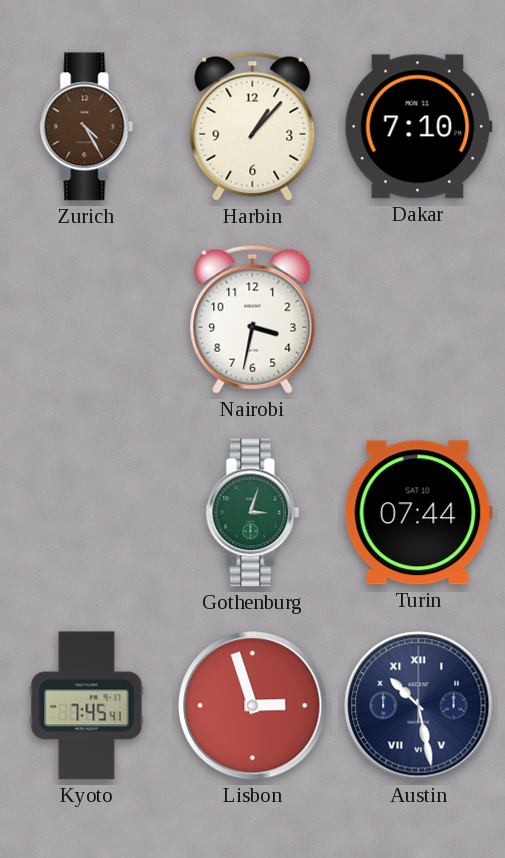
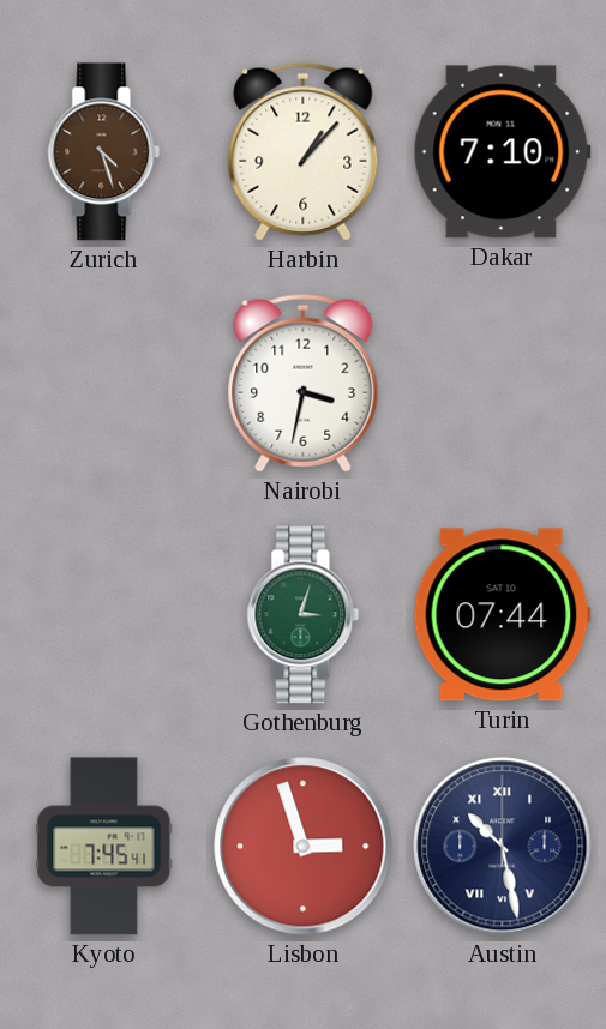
Zurich: 4:25 -> 4:27
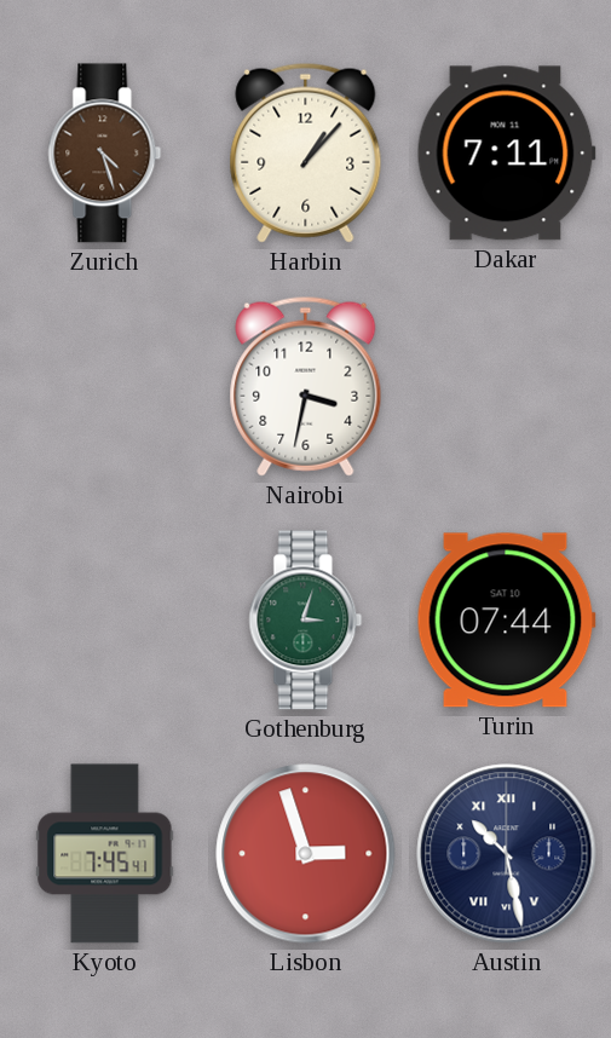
Dakar: 7:10 -> 7:11
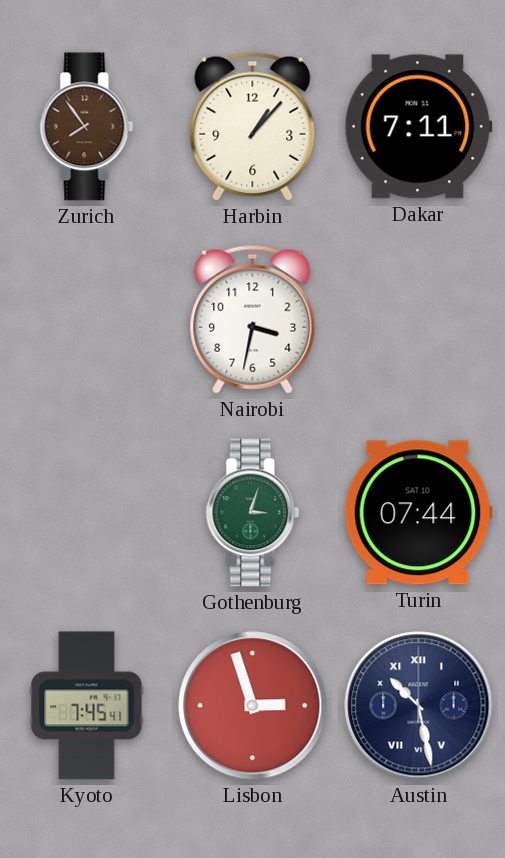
Zurich: 4:27 -> 7:54
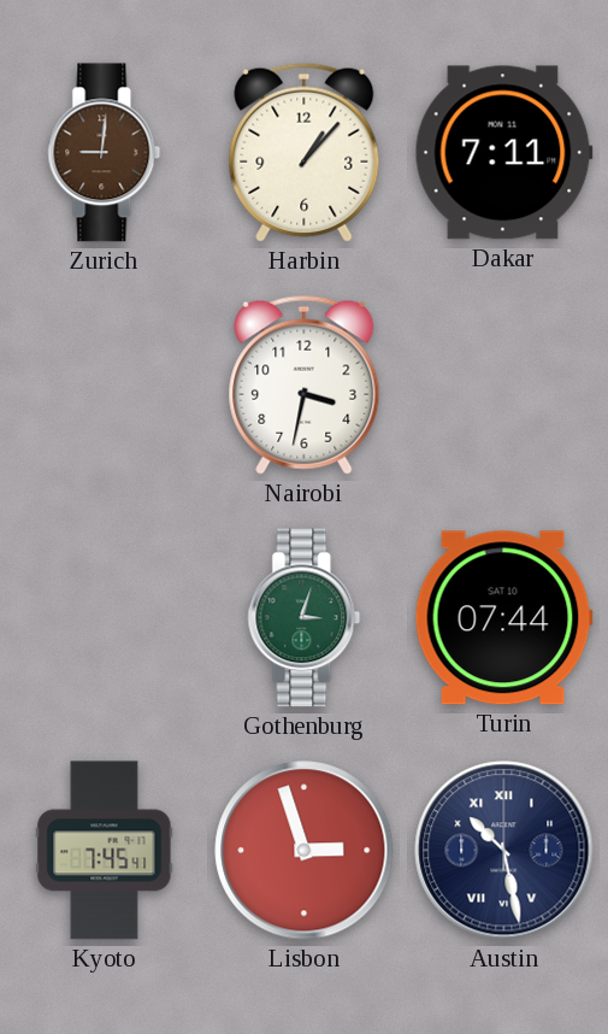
Zurich: 7:54 -> 9:01
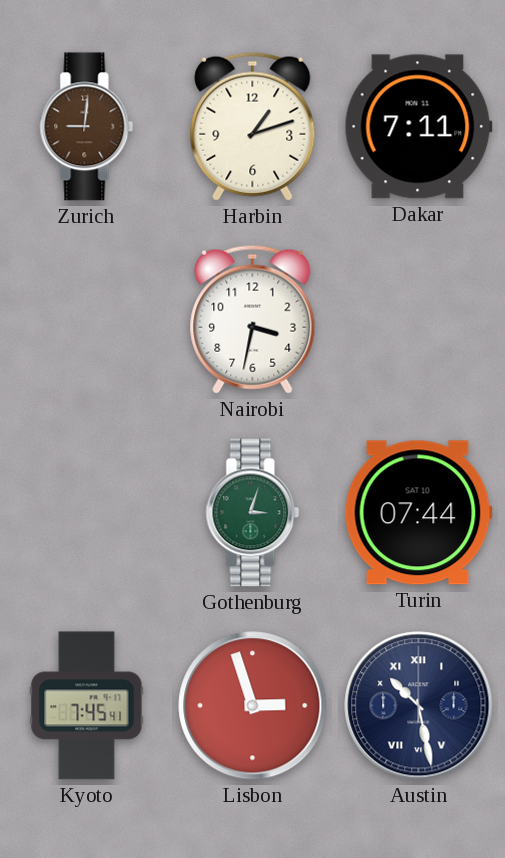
Harbin: 1:07 -> 1:12
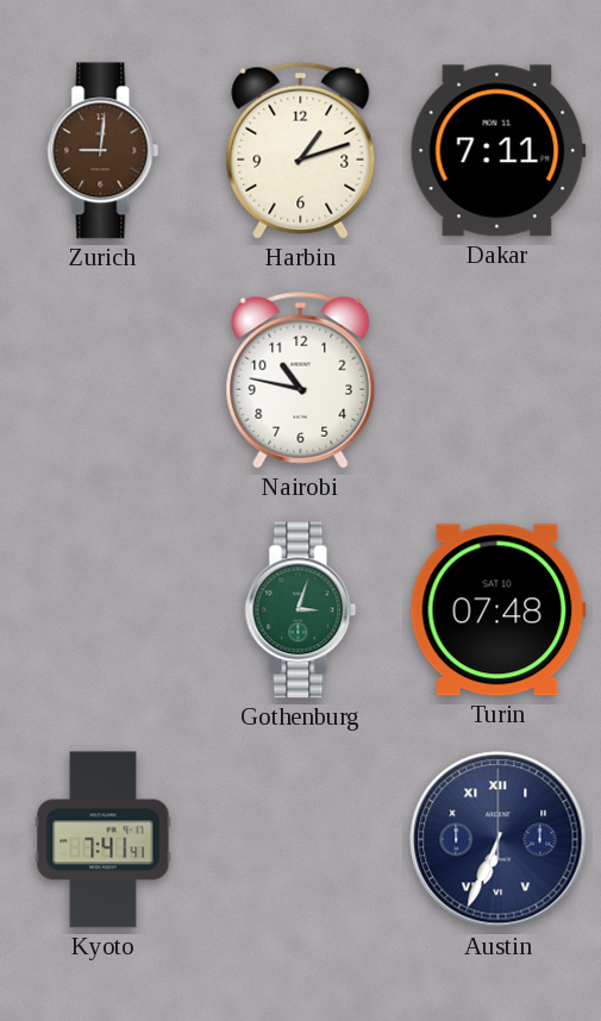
Nairobi: 3:32 -> 10:47
Turin: 07:44 -> 07:48
Kyoto: 7:45 -> 7:41
Lisbon: 2:57 -> none
Austin: 10:28 -> 6:34
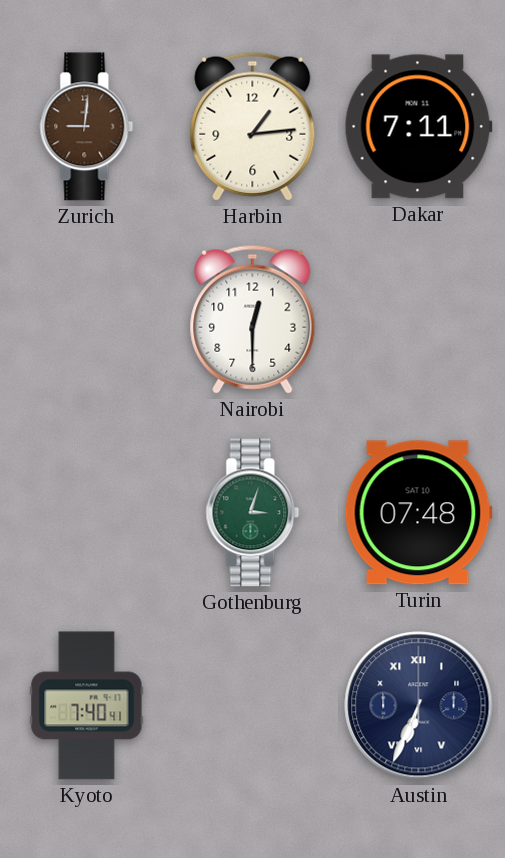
Harbin: 1:12 -> 1:14
Nairobi: 10:47 -> 12:30
Kyoto: 7:41 -> 7:40
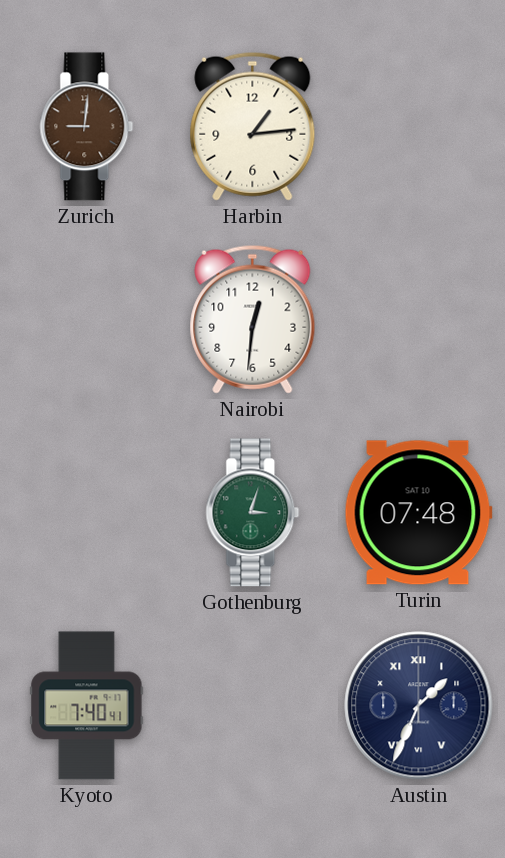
Dakar: 7:11 -> none
Nairobi: 12:30 -> 12:31
Austin: 6:34 -> 1:34
